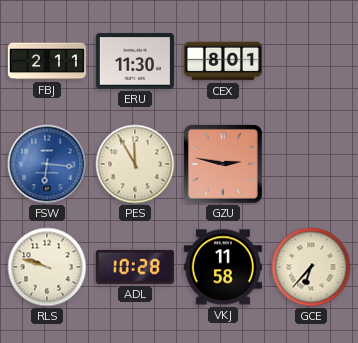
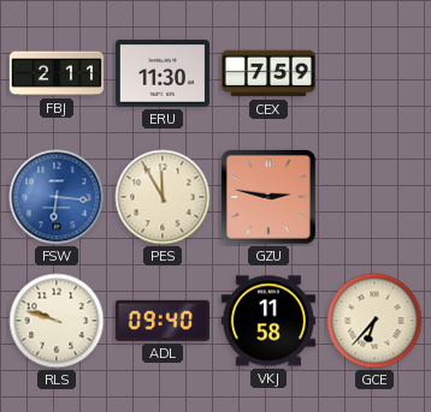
CEX: 8:01 -> 7:59
ADL: 10:28 -> 09:40
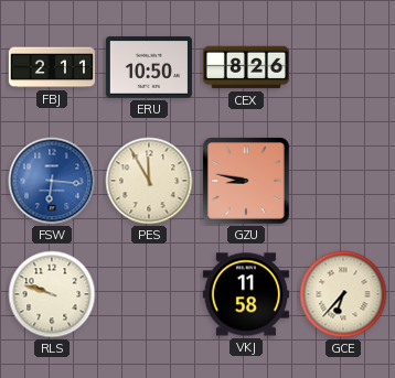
ERU: 11:30 -> 10:50
CEX: 7:59 -> 8:26
GZU: 2:47 -> 8:47
ADL: 09:40 -> none
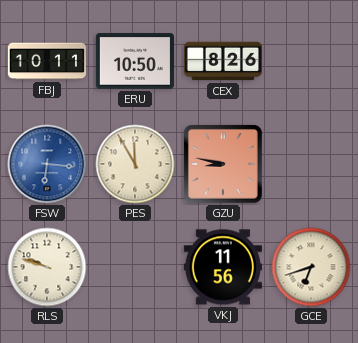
FBJ: 2:11 -> 10:11
VKJ: 11:58 -> 11:56
GCE: 6:37 -> 6:42
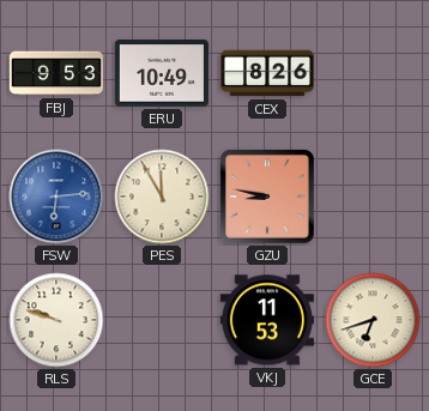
FBJ: 10:11 -> 9:53
ERU: 10:50 -> 10:49
FSW: 6:16 -> 6:14
VKJ: 11:56 -> 11:53
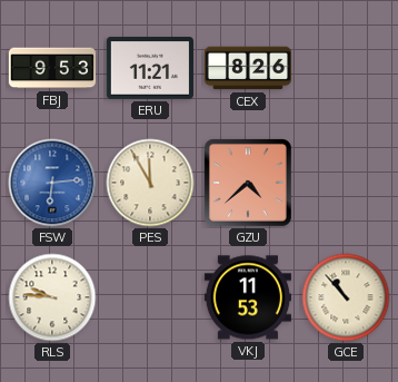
ERU: 10:49 -> 11:21
GZU: 8:47 -> 4:38
RLS: 9:48 -> 9:46
GCE: 6:42 -> 10:53
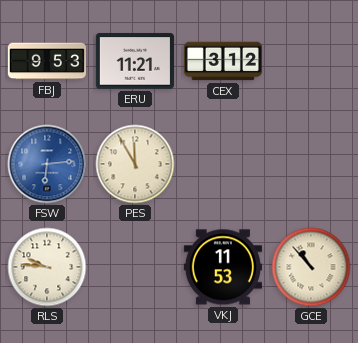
CEX: 8:26 -> 3:12
GZU: 4:38 -> none
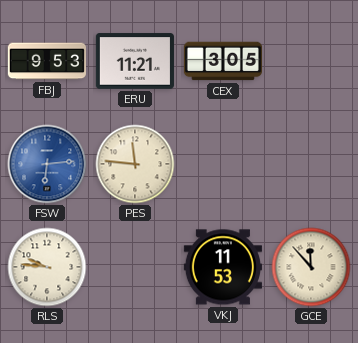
CEX: 3:12 -> 3:05
PES: 11:55 -> 11:46
GCE: 10:53 -> 11:53
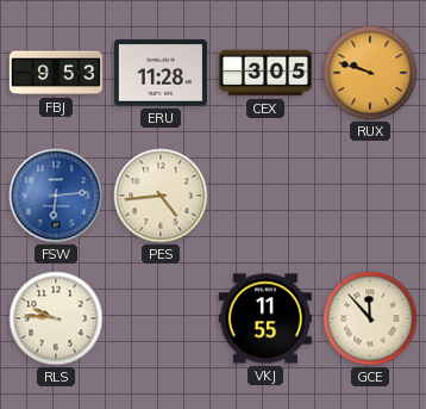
ERU: 11:21 -> 11:28
RUX: none -> 9:48
PES: 11:46 -> 4:44
VKJ: 11:53 -> 11:55
